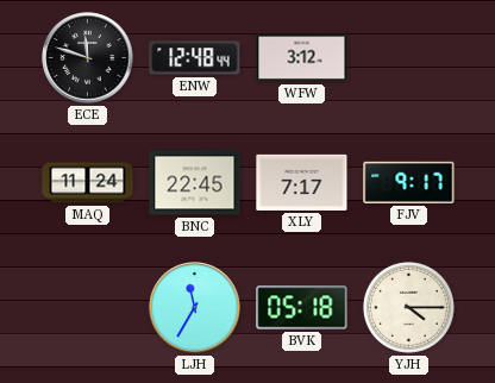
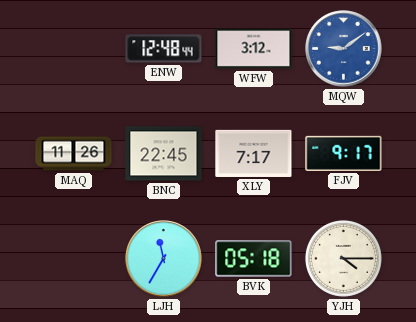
ECE: 11:48 -> none
MQW: none -> 9:09
MAQ: 11:24 -> 11:26
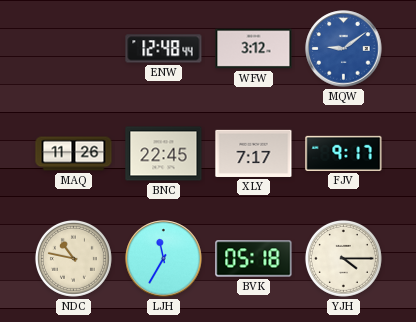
NDC: none -> 10:47
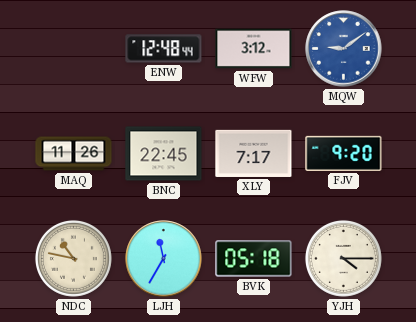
FJV: 9:17 -> 9:20
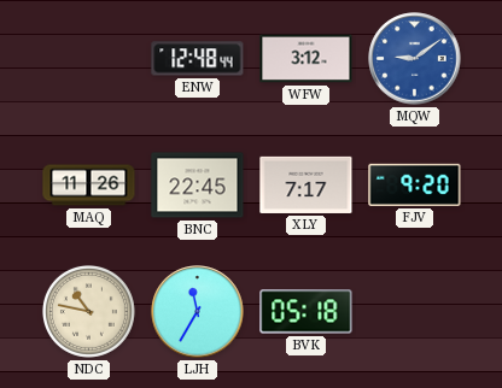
YJH: 4:15 -> none
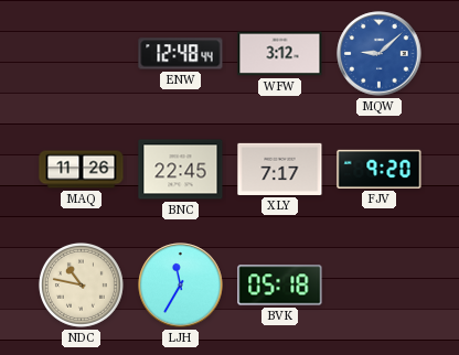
MQW: 9:09 -> 9:08
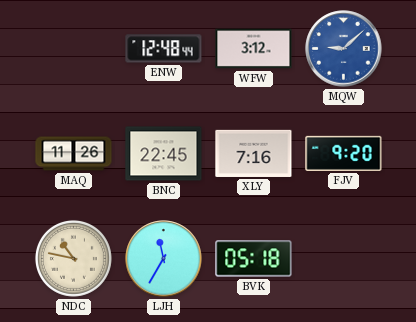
XLY: 7:17 -> 7:16
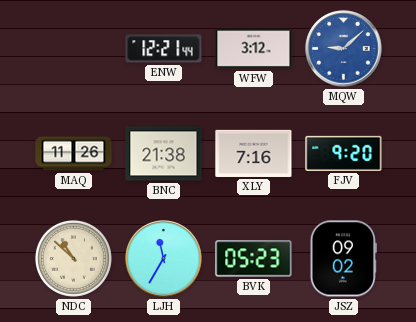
ENW: 12:48 -> 12:21
BNC: 22:45 -> 21:38
NDC: 10:47 -> 10:52
BVK: 05:18 -> 05:23
JSZ: none -> 09:02
